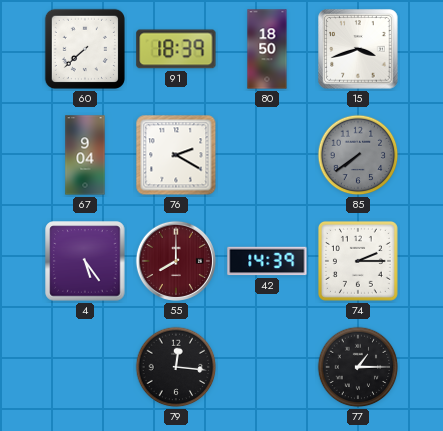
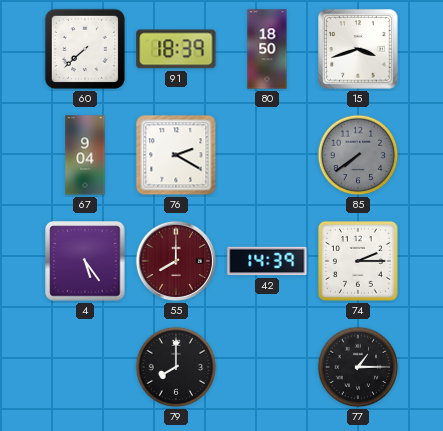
79: 12:16 -> 8:00
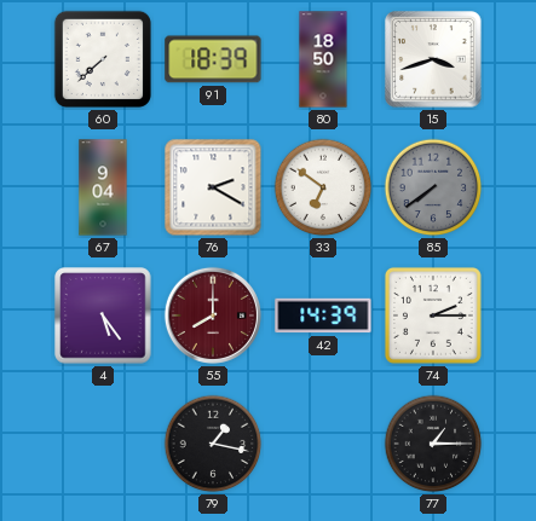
33: none -> 6:51
79: 8:00 -> 1:17
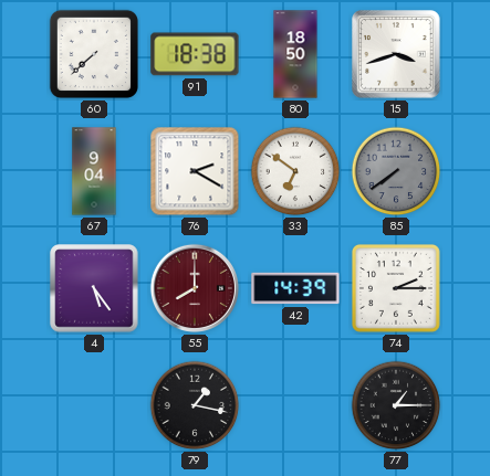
91: 18:39 -> 18:38
